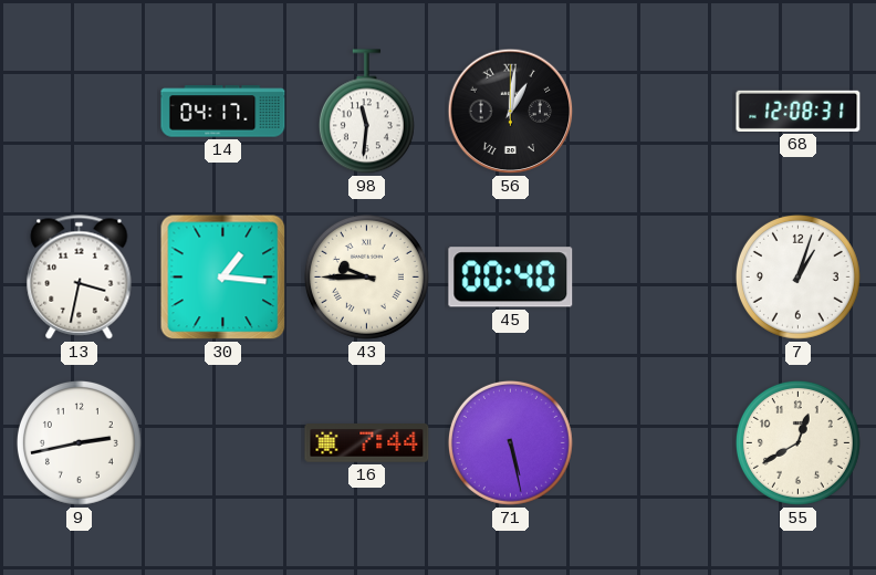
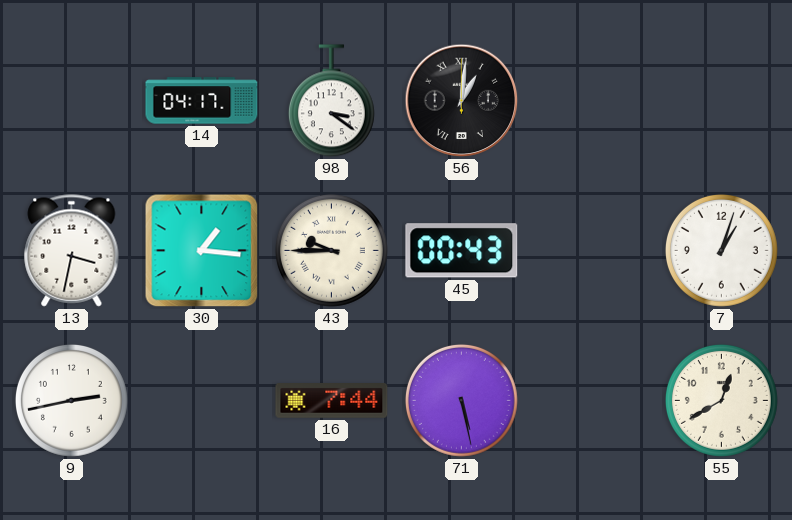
98: 11:31 -> 3:21
68: 12:08 -> none
45: 00:40 -> 00:43
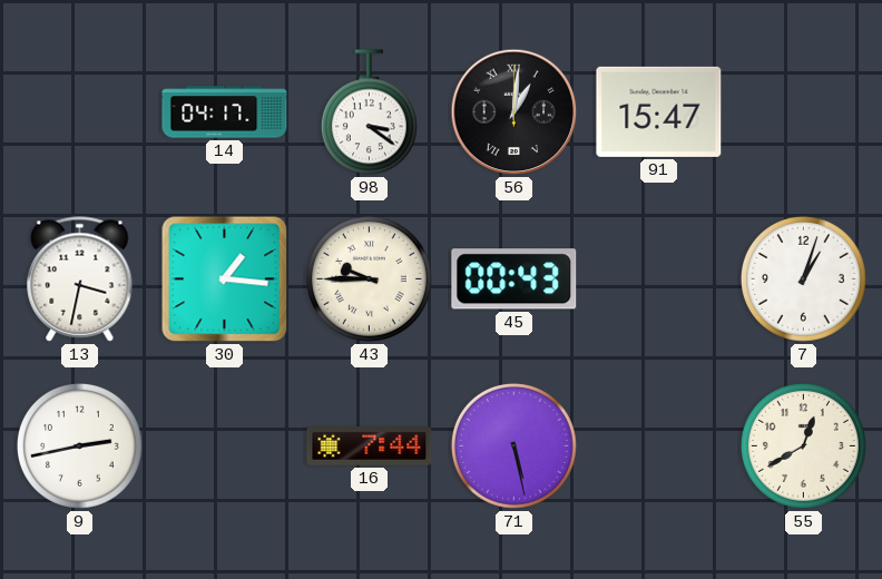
91: none -> 15:47
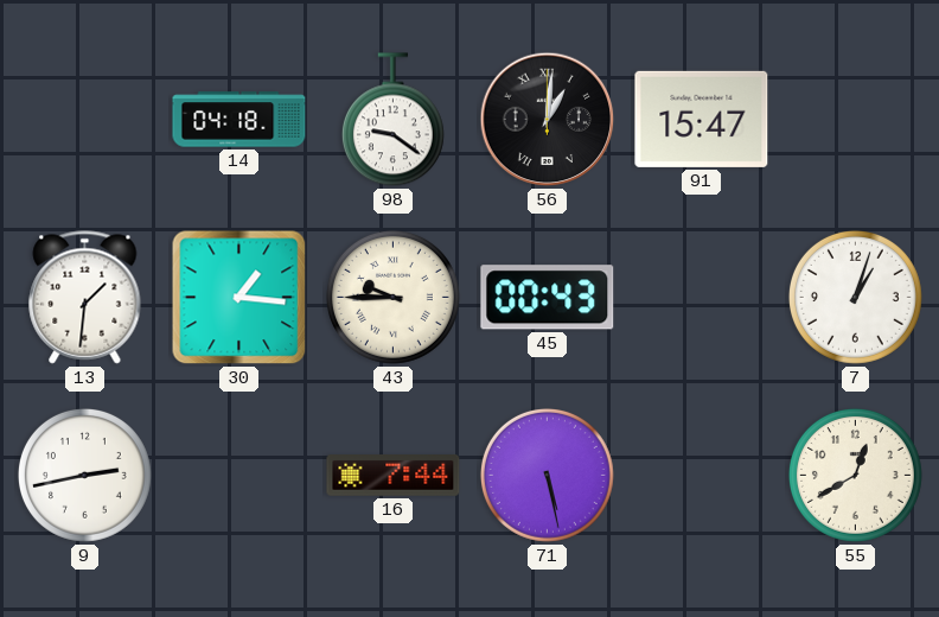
14: 04:17 -> 04:18
98: 3:21 -> 9:21
13: 3:32 -> 1:31
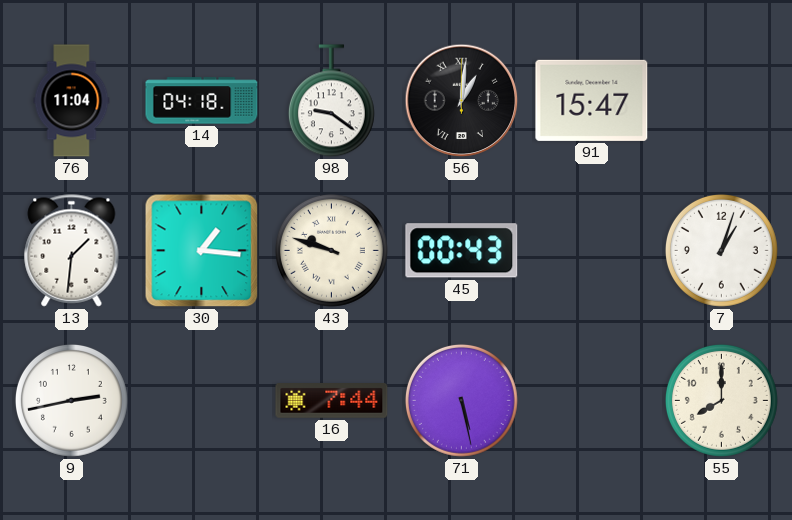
76: none -> 11:04
43: 9:45 -> 9:48
55: 12:40 -> 8:00
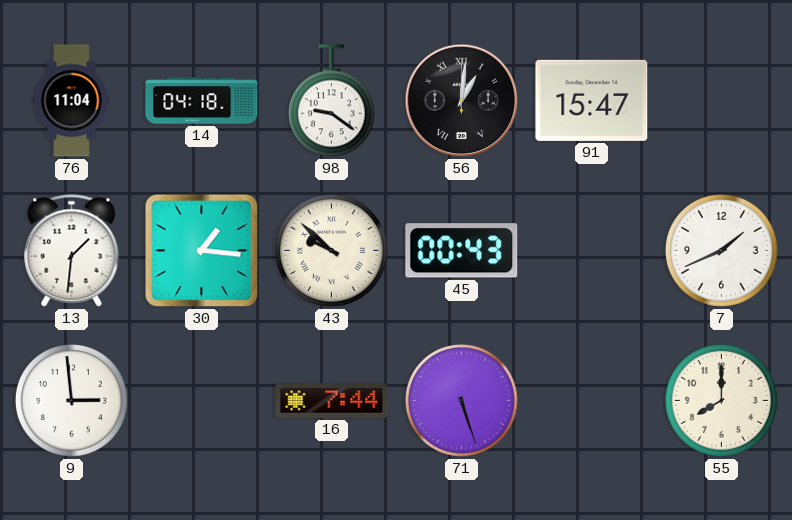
43: 9:48 -> 9:52
7: 1:03 -> 1:41
9: 2:43 -> 2:59
71: 5:28 -> 5:27
